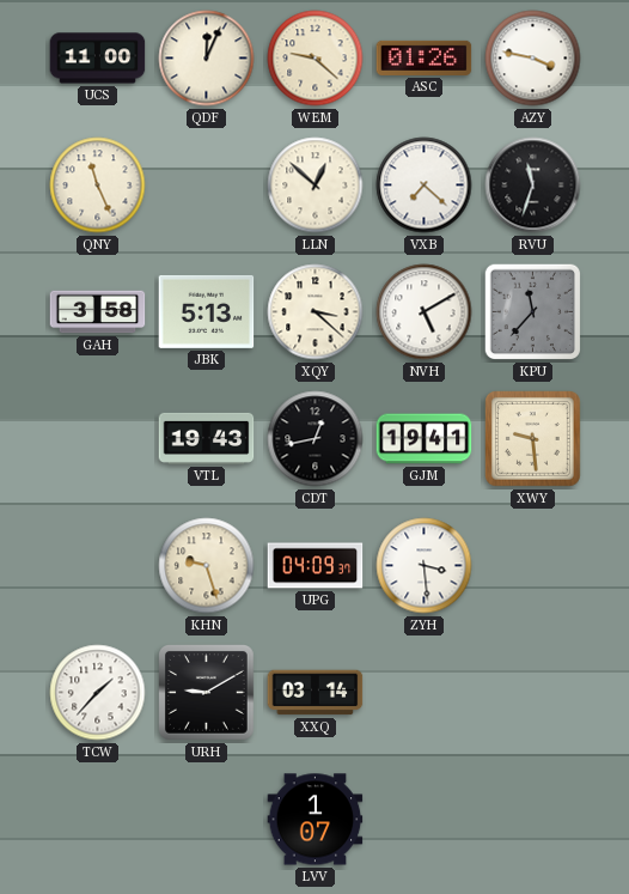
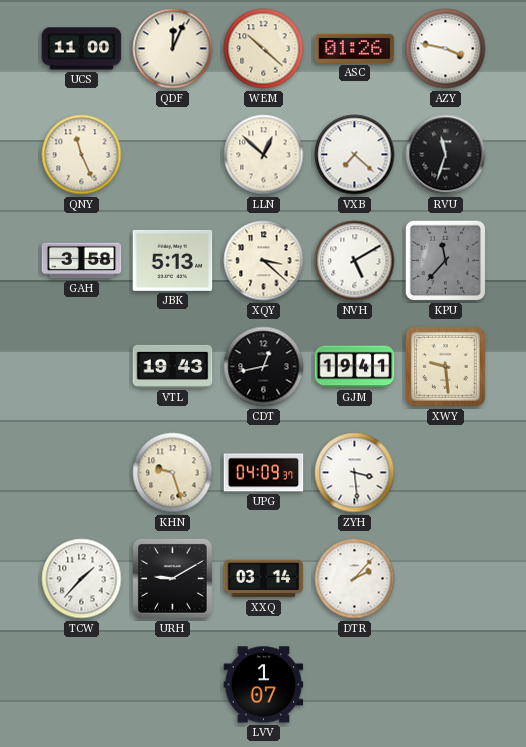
WEM: 9:22 -> 10:22
DTR: none -> 2:07
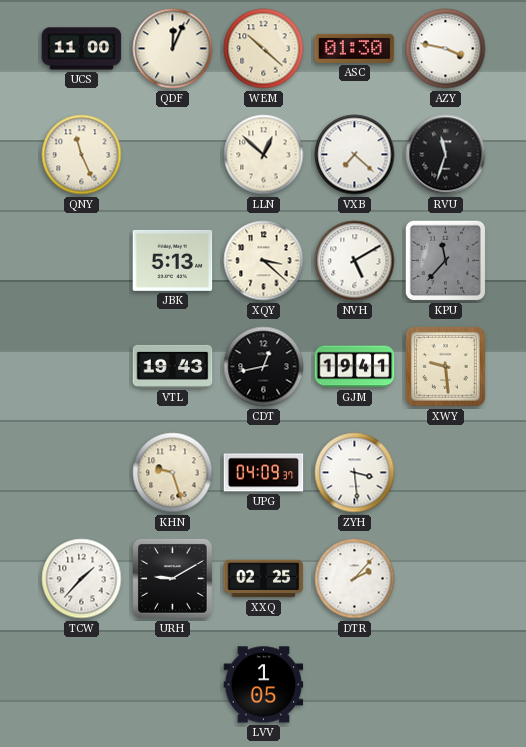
ASC: 01:26 -> 01:30
GAH: 3:58 -> none
XXQ: 03:14 -> 02:25
LVV: 1:07 -> 1:05
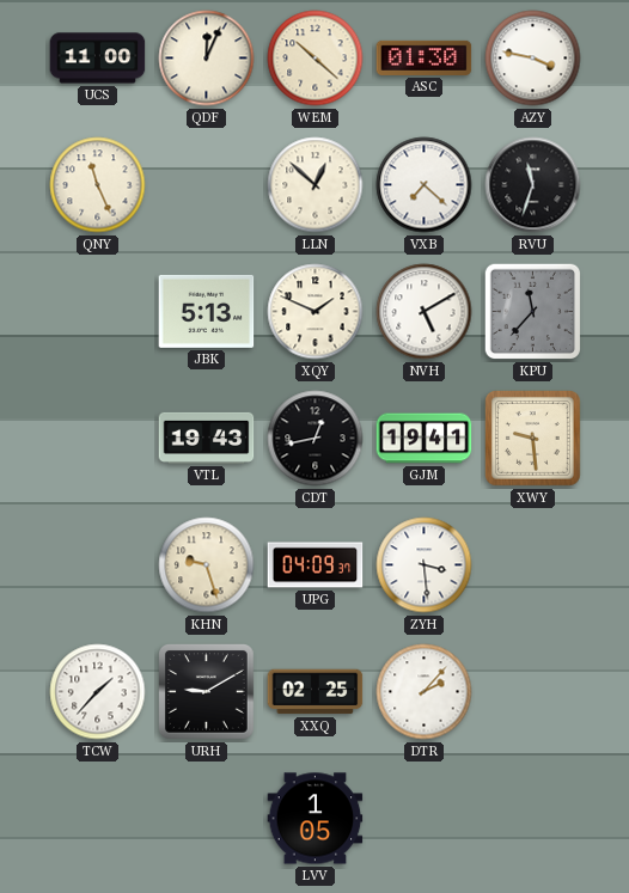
XQY: 3:22 -> 1:49
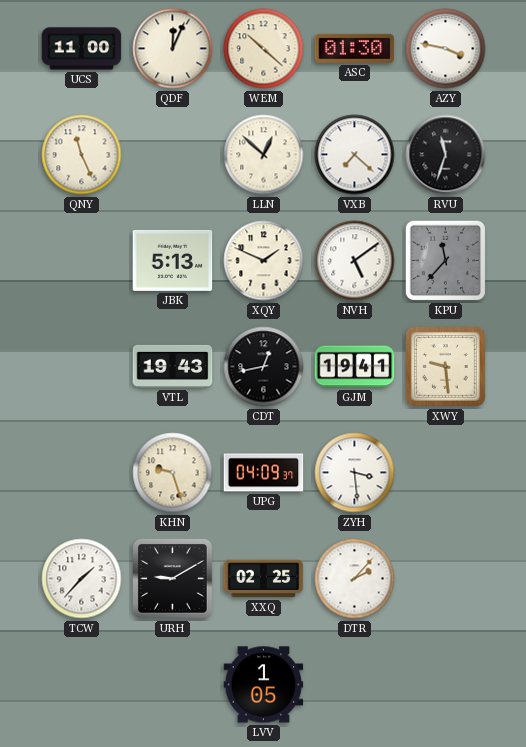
NVH: 5:10 -> 5:09
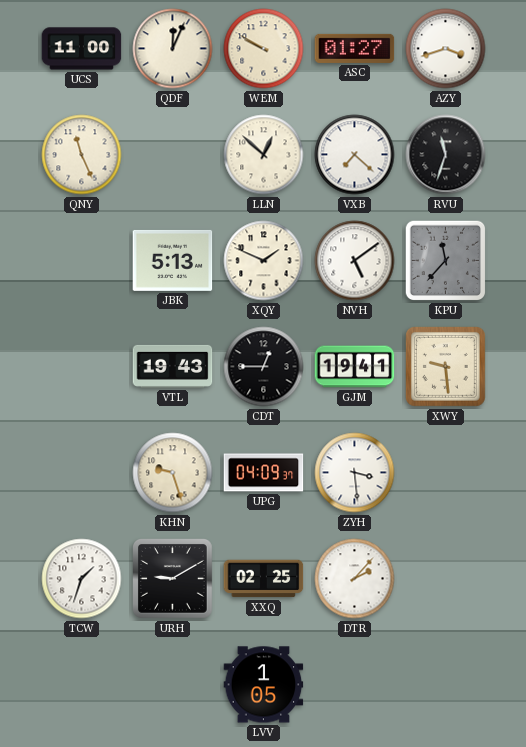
WEM: 10:22 -> 9:50
ASC: 01:30 -> 01:27
AZY: 3:47 -> 3:42
CDT: 12:43 -> 12:45
TCW: 1:37 -> 1:33
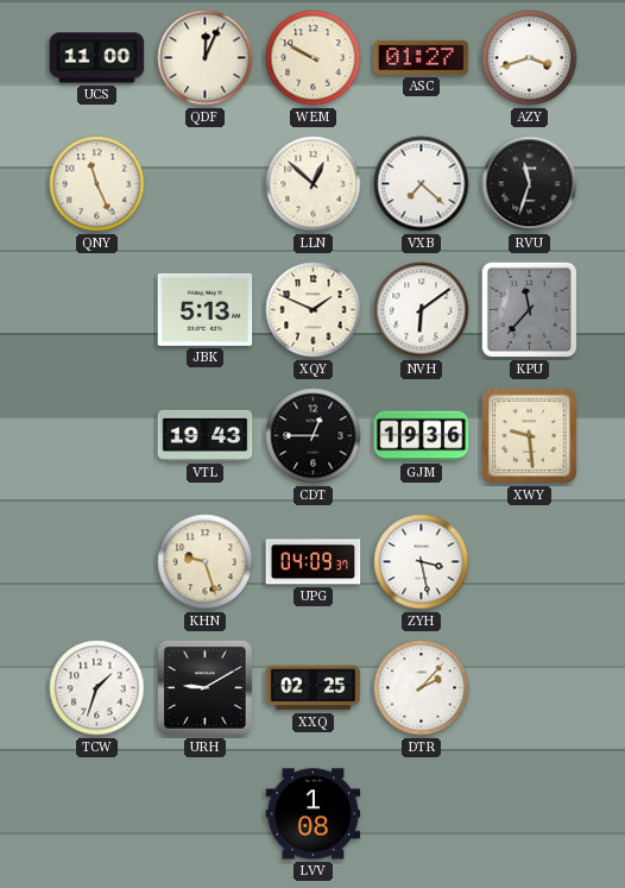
NVH: 5:09 -> 6:09
GJM: 19:41 -> 19:36
ZYH: 3:29 -> 3:28
LVV: 1:05 -> 1:08
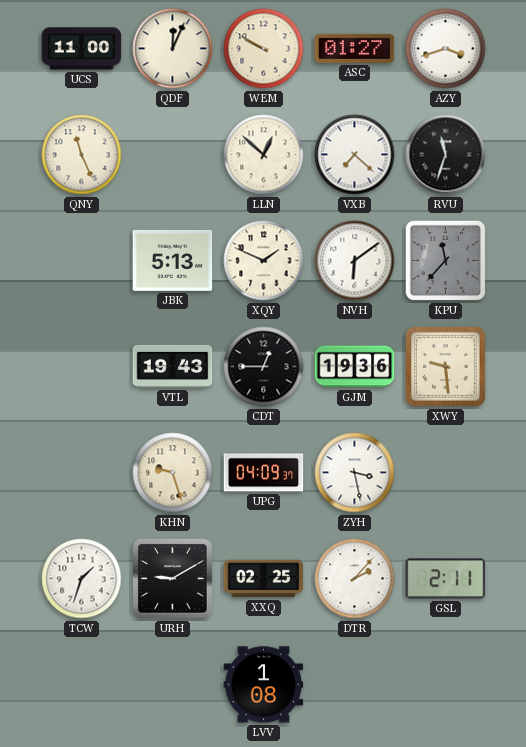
GSL: none -> 2:11
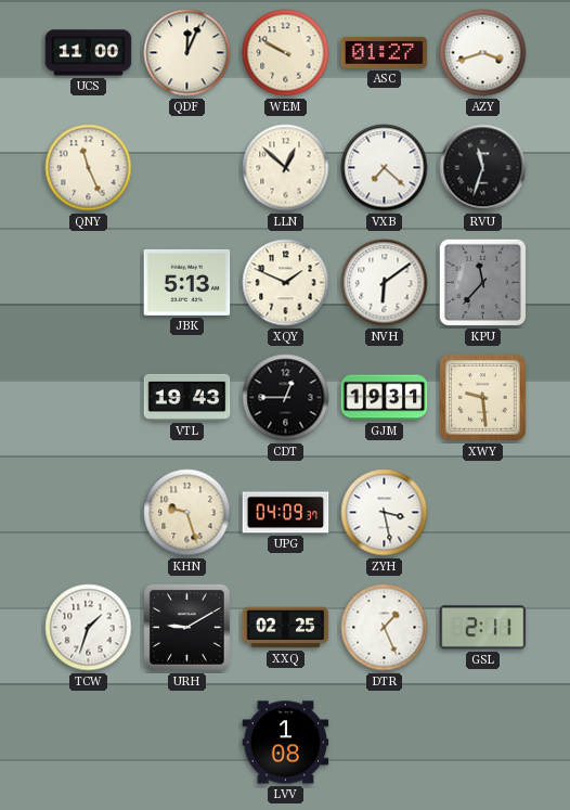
GJM: 19:36 -> 19:31
DTR: 2:07 -> 1:26
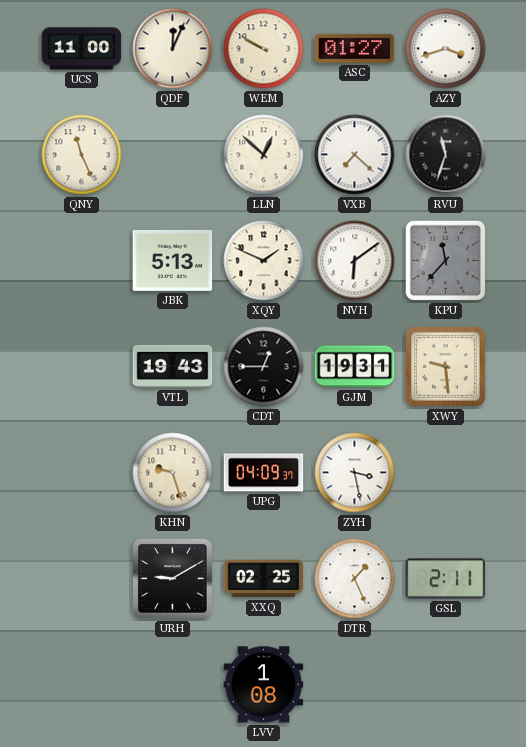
TCW: 1:33 -> none
